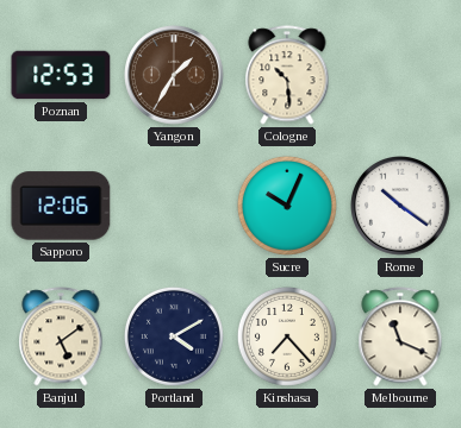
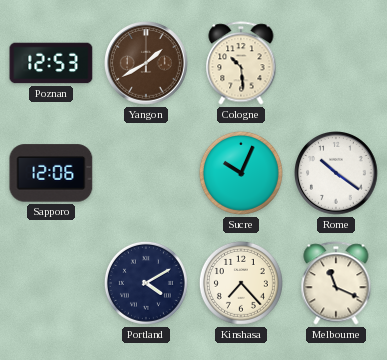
Yangon: 1:35 -> 1:40
Banjul: 5:09 -> none
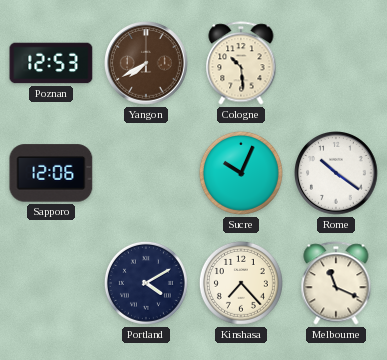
Yangon: 1:40 -> 7:40
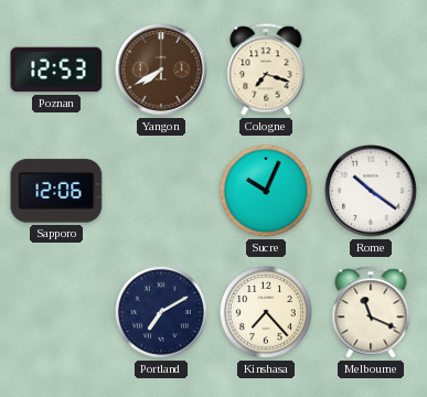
Cologne: 10:29 -> 7:18
Portland: 4:10 -> 7:10
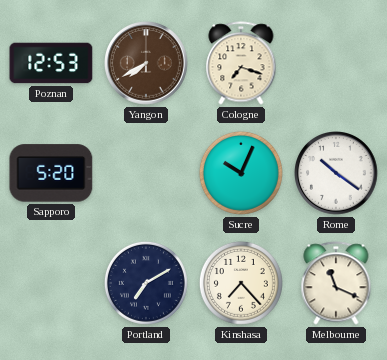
Sapporo: 12:06 -> 5:20
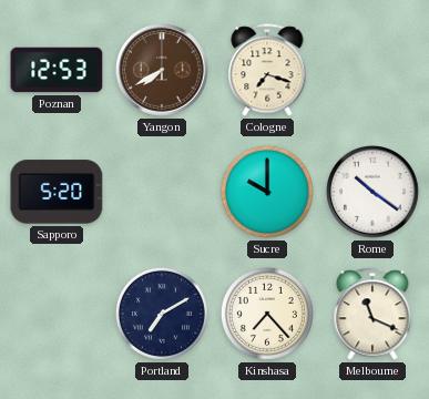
Sucre: 10:04 -> 10:00
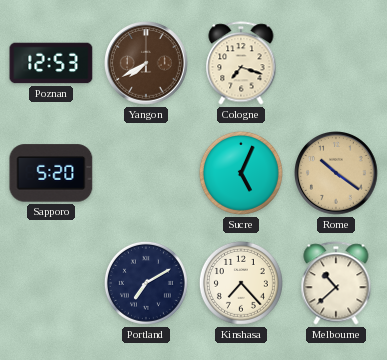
Sucre: 10:00 -> 5:04
Rome dial: white -> champagne
Melbourne: 11:19 -> 10:38
